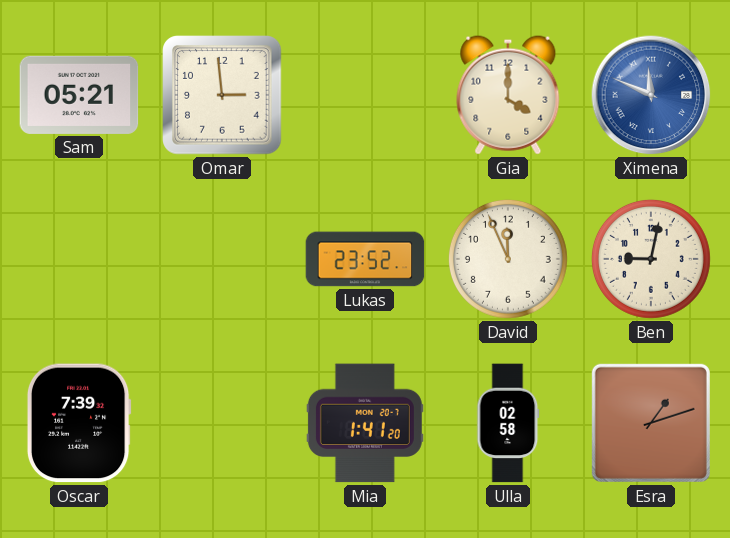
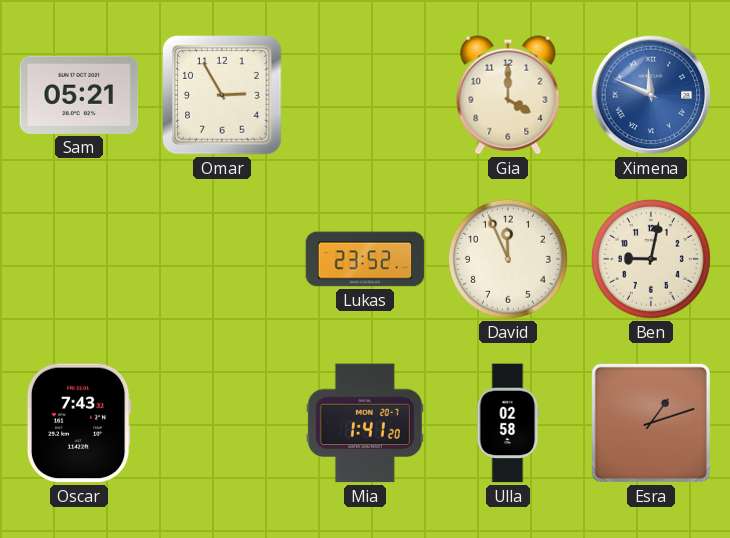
Omar: 2:59 -> 2:55
Oscar: 7:39 -> 7:43
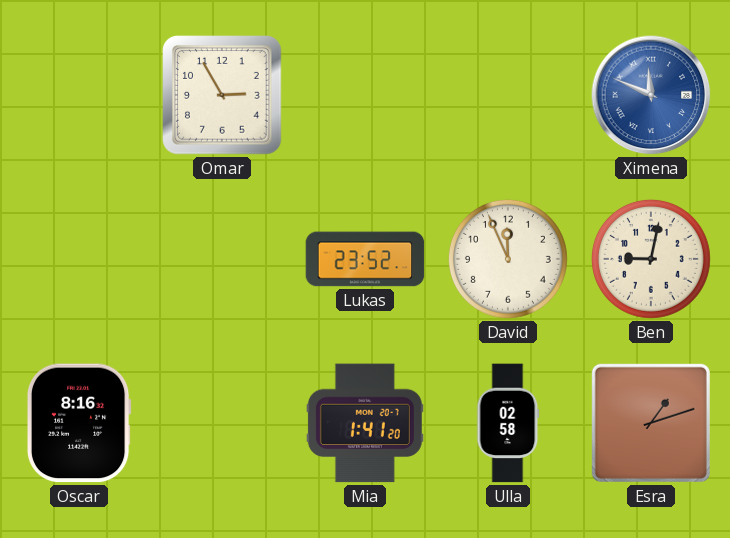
Sam: 05:21 -> none
Gia: 4:00 -> none
Oscar: 7:43 -> 8:16
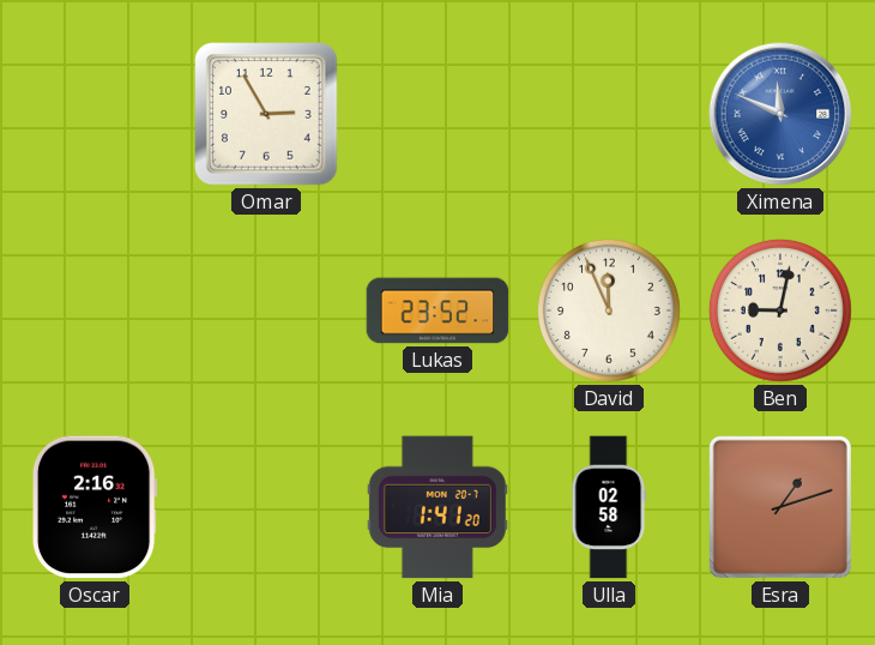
Oscar: 8:16 -> 2:16
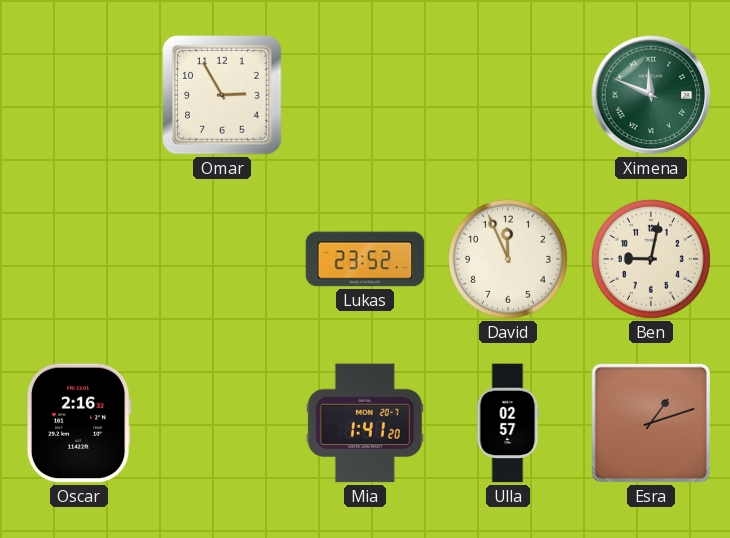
Ximena dial: blue -> green
Ulla: 02:58 -> 02:57
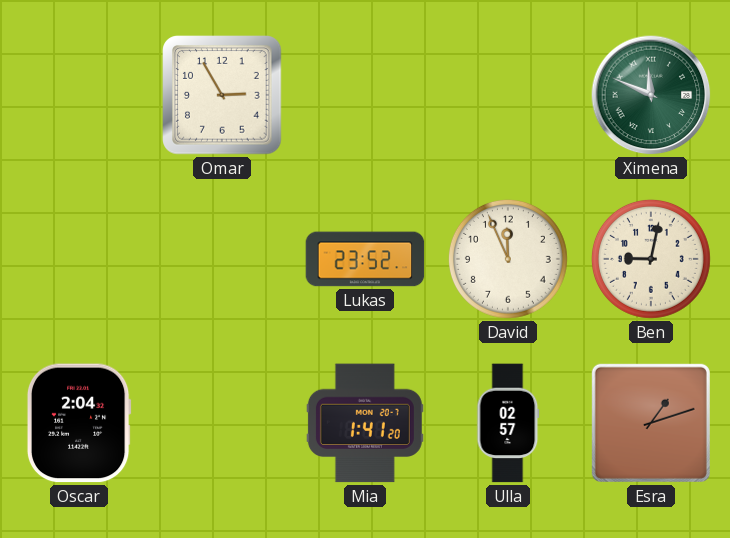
Oscar: 2:16 -> 2:04
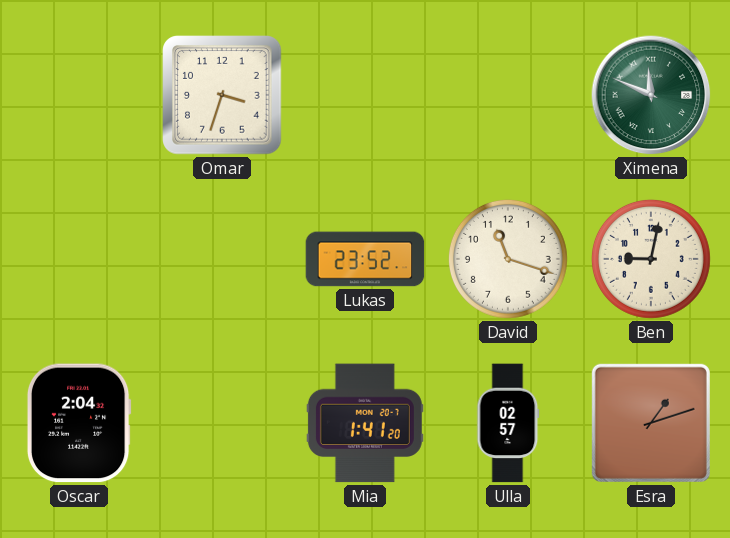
Omar: 2:55 -> 3:33
David: 11:56 -> 11:18
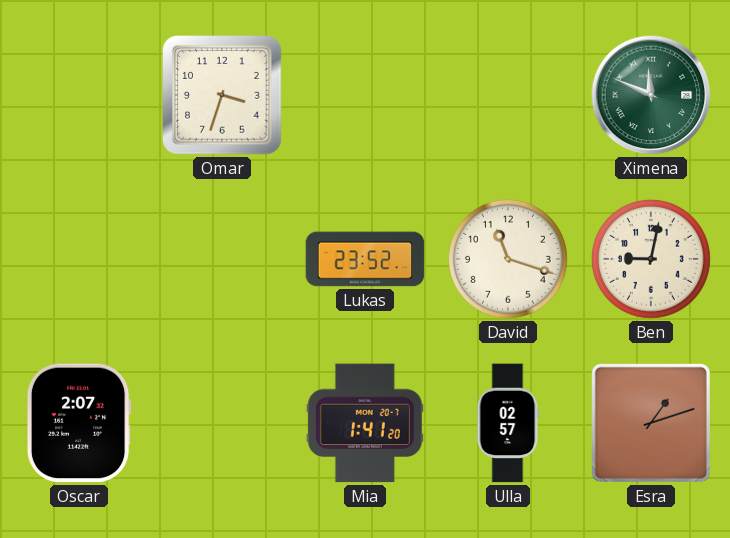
Oscar: 2:04 -> 2:07
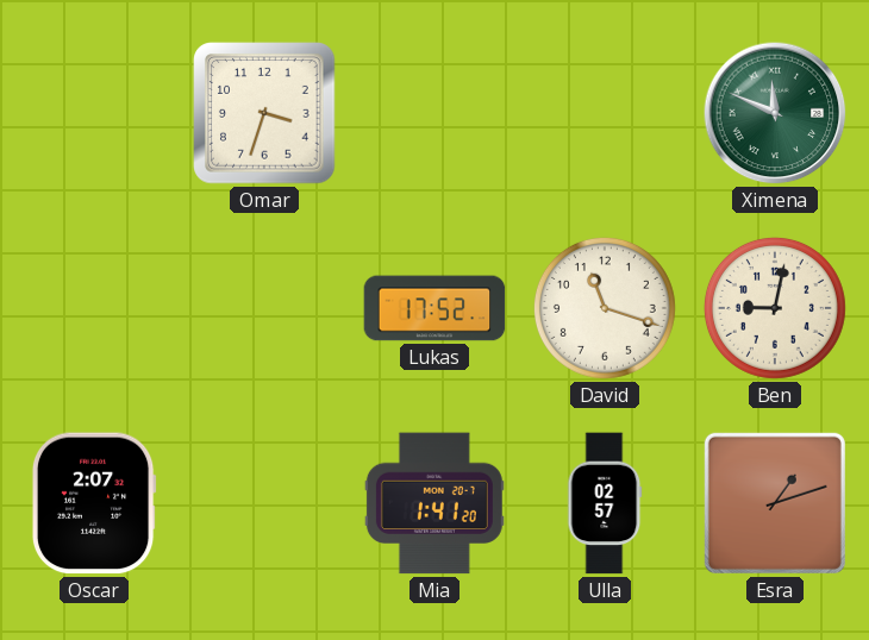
Lukas: 23:52 -> 17:52
